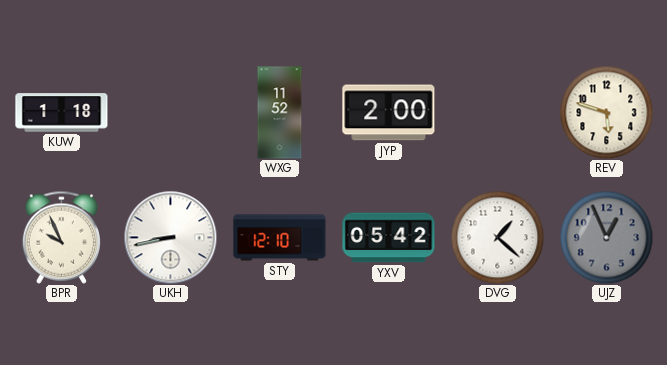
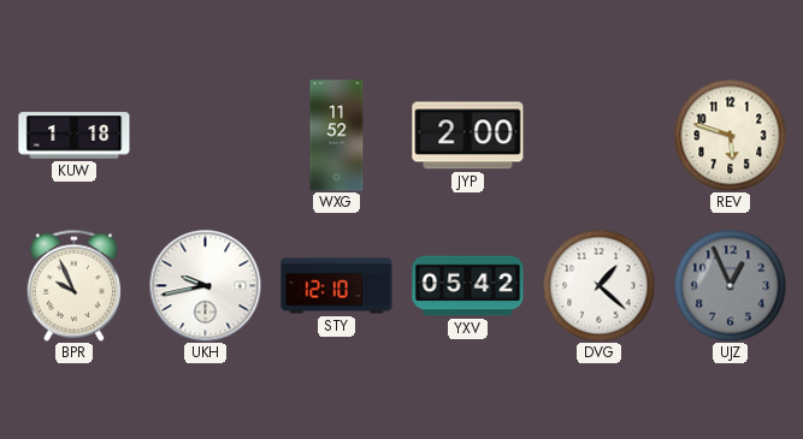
UKH: 8:43 -> 9:43
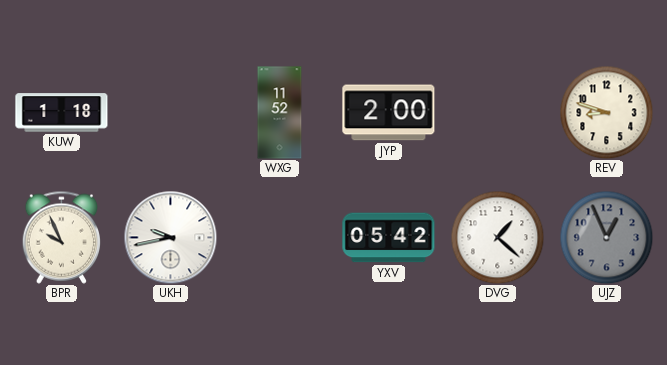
REV: 5:48 -> 8:48
STY: 12:10 -> none
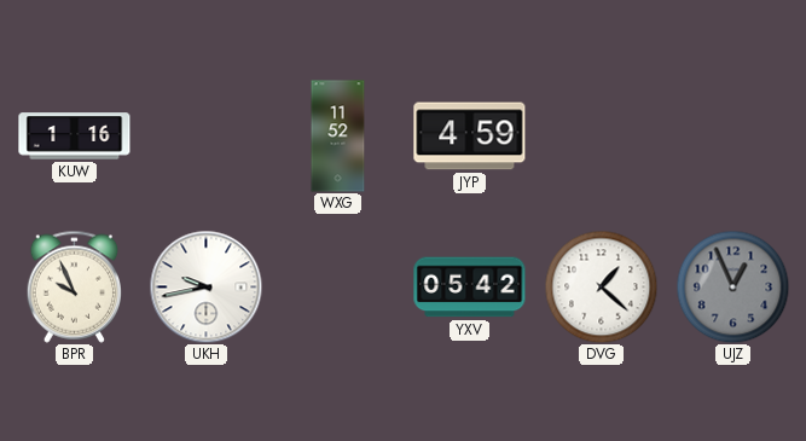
KUW: 1:18 -> 1:16
JYP: 2:00 -> 4:59
REV: 8:48 -> none
